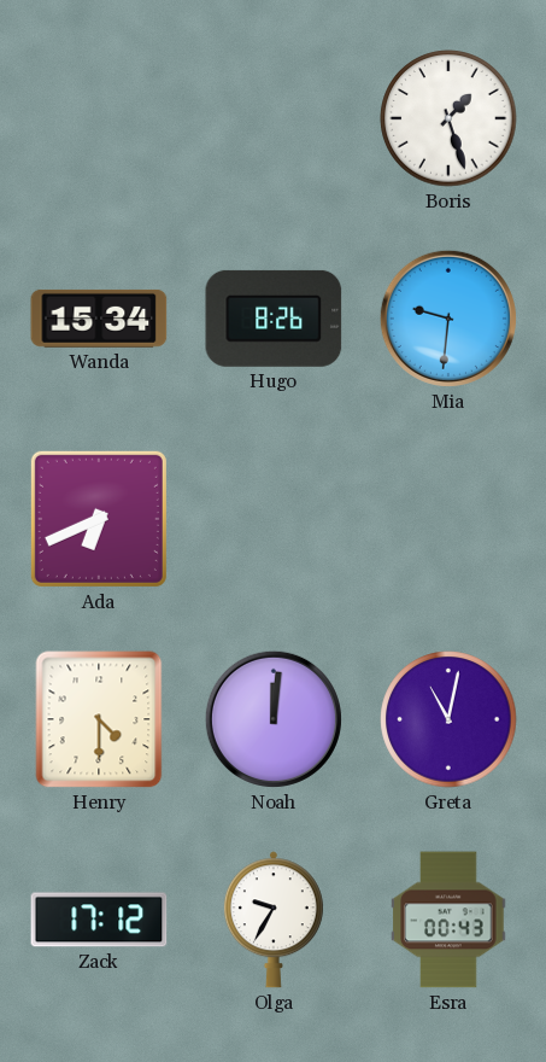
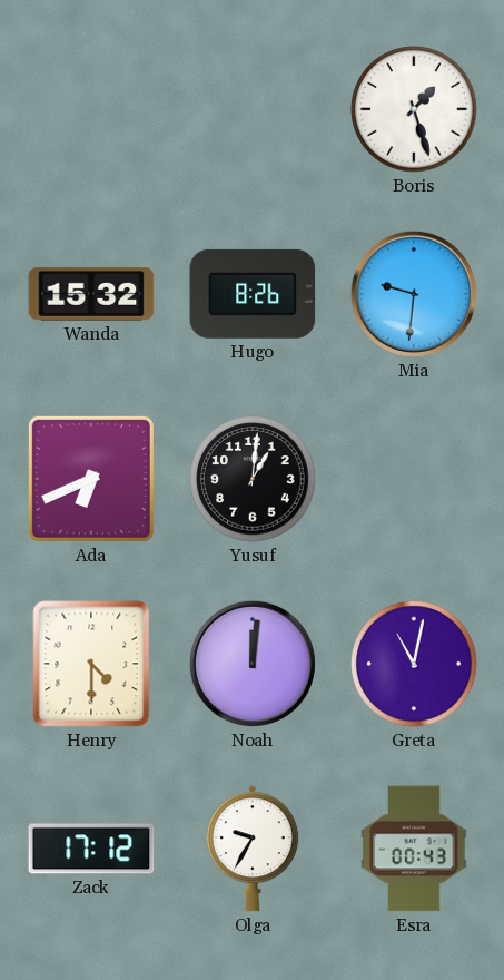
Wanda: 15:34 -> 15:32
Yusuf: none -> 1:01
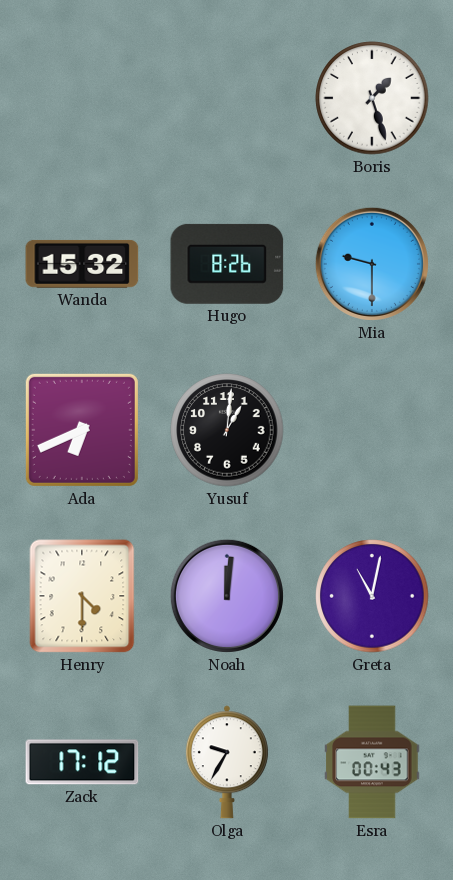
Mia: 9:31 -> 9:30
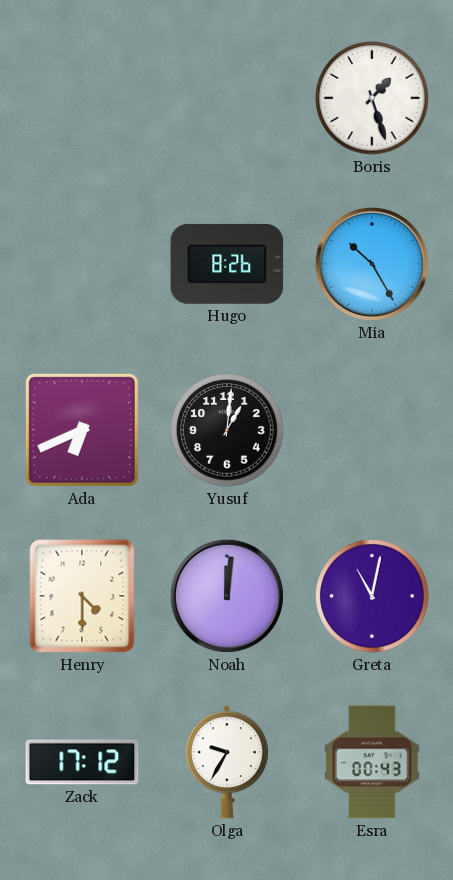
Wanda: 15:32 -> none
Mia: 9:30 -> 10:25
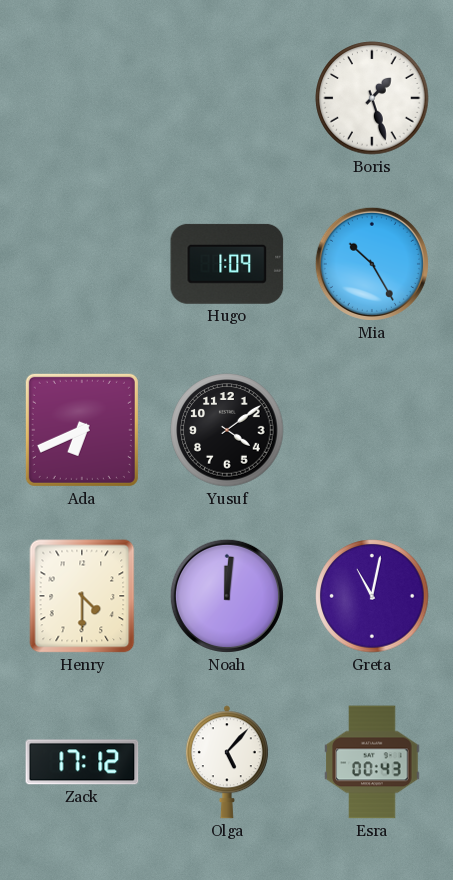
Hugo: 8:26 -> 1:09
Yusuf: 1:01 -> 4:09
Olga: 9:35 -> 5:07
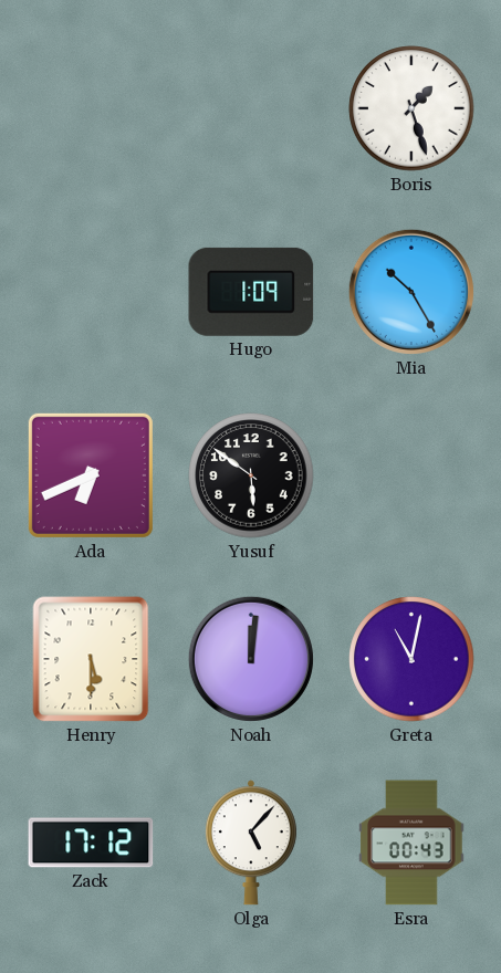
Yusuf: 4:09 -> 5:51
Henry: 4:30 -> 5:30
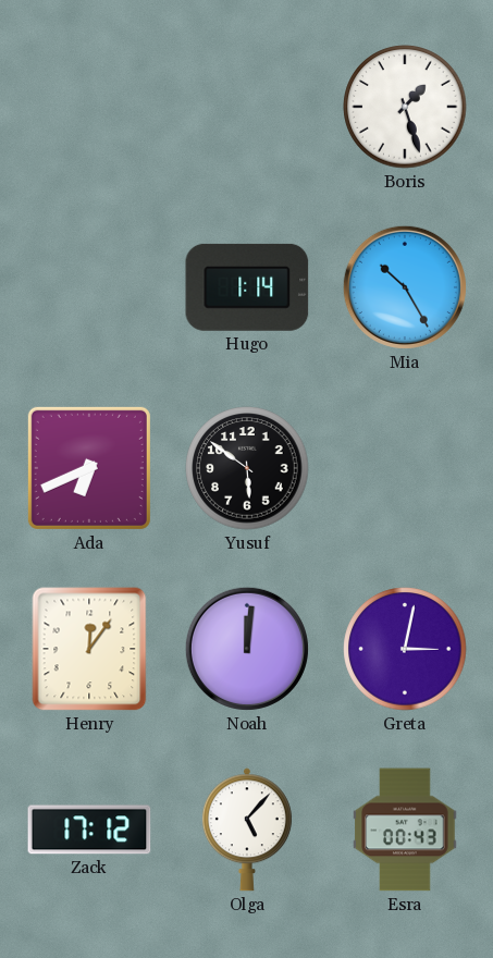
Hugo: 1:09 -> 1:14
Henry: 5:30 -> 12:06
Greta: 11:02 -> 3:02
